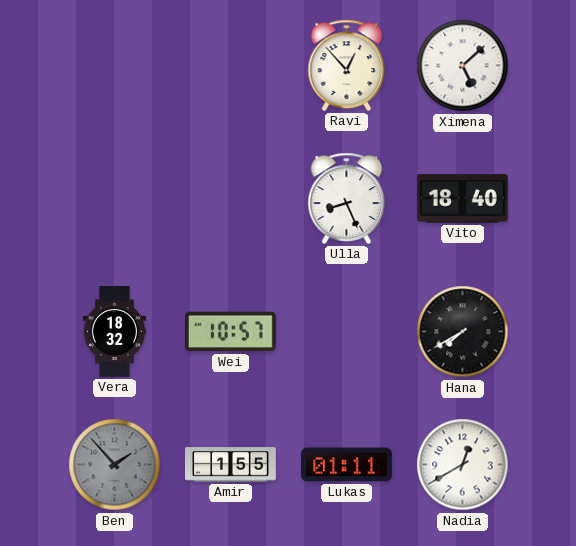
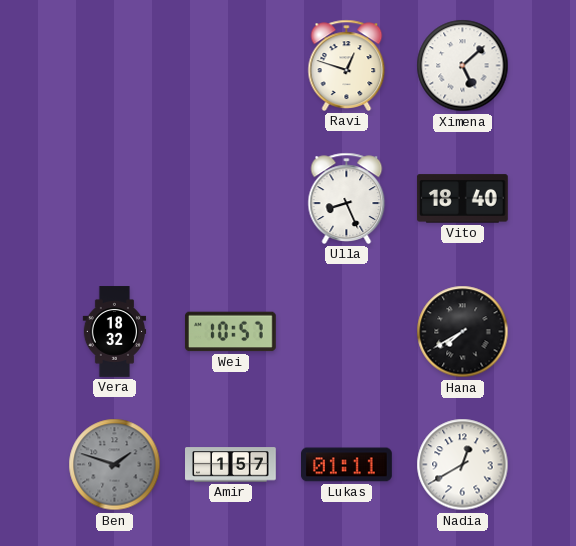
Ravi: 12:53 -> 12:48
Ben: 1:53 -> 1:48
Amir: 1:55 -> 1:57
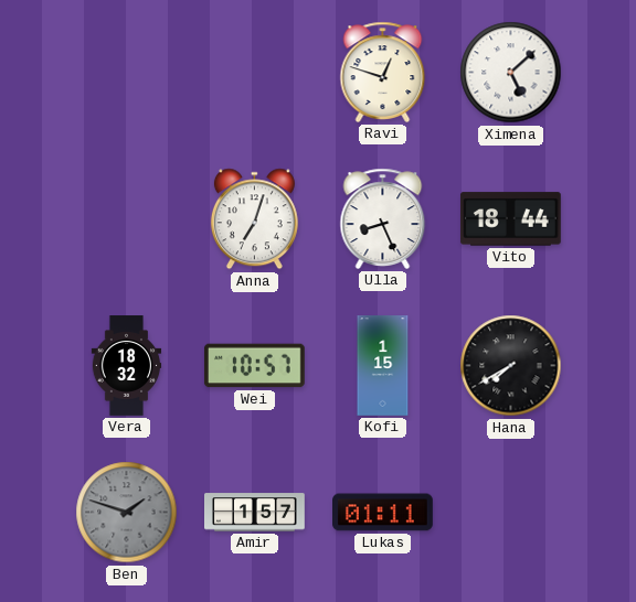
Anna: none -> 7:03
Vito: 18:40 -> 18:44
Kofi: none -> 1:15
Nadia: 12:40 -> none
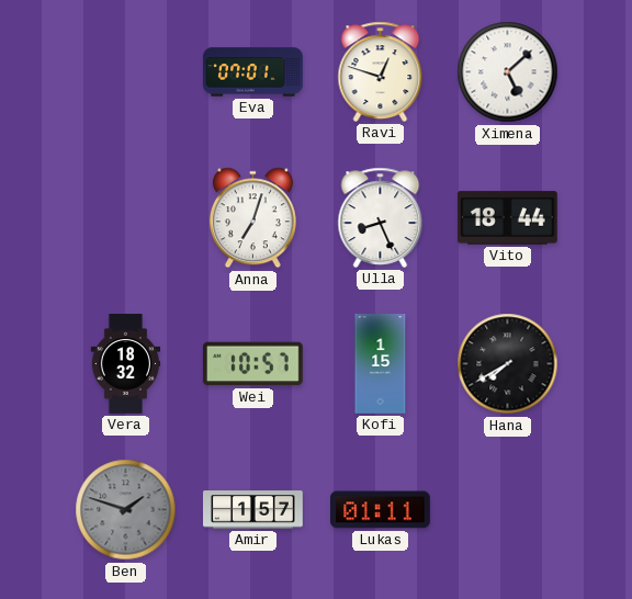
Eva: none -> 07:01
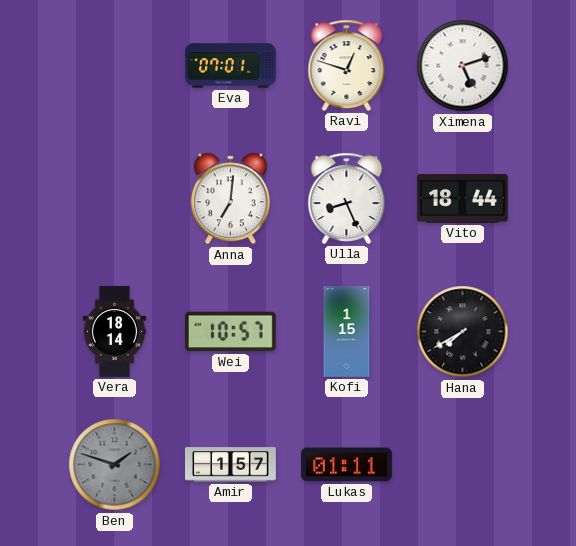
Ximena: 5:08 -> 5:12
Anna: 7:03 -> 7:01
Vera: 18:32 -> 18:14
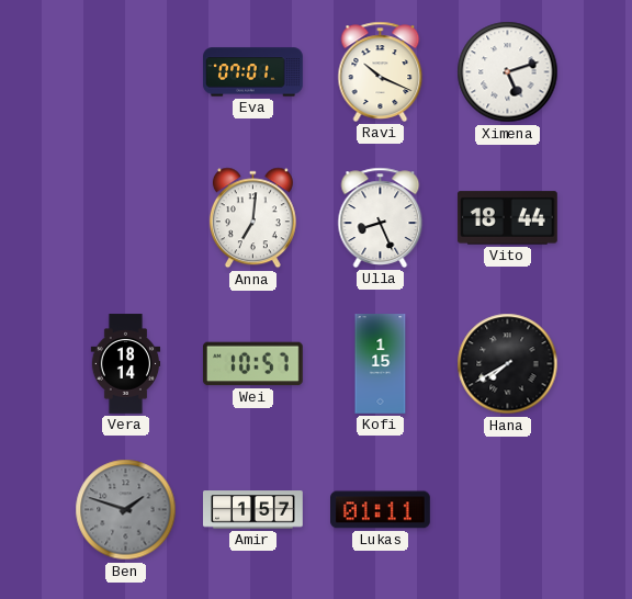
Ravi: 12:48 -> 10:19
